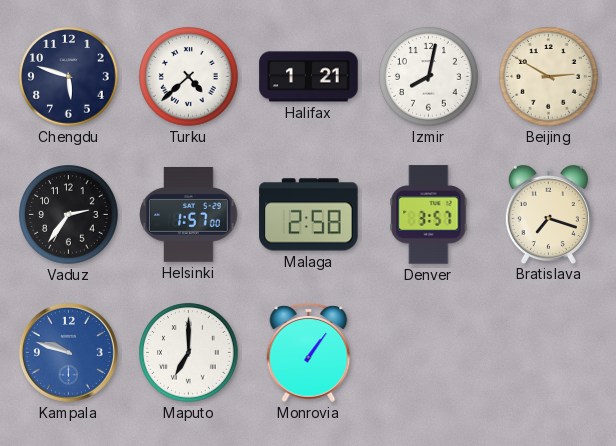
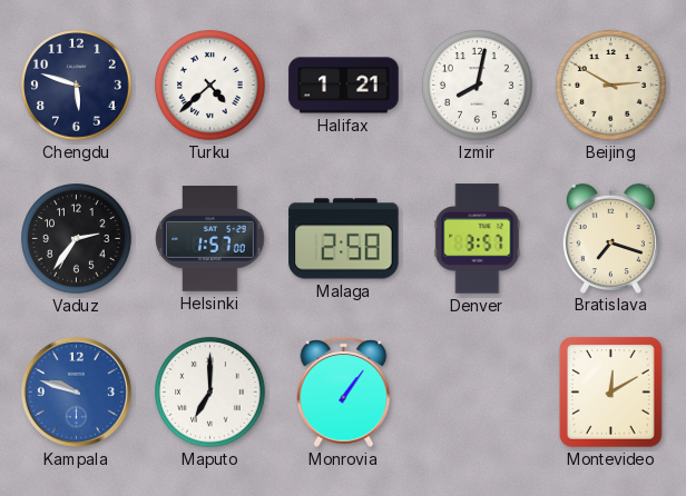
Montevideo: none -> 12:10
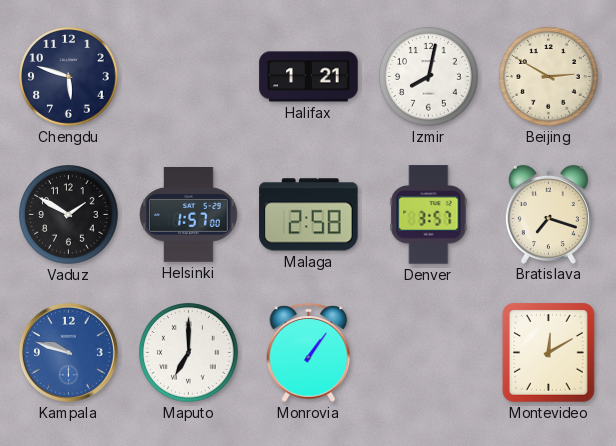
Turku: 4:38 -> none
Vaduz: 2:36 -> 1:50
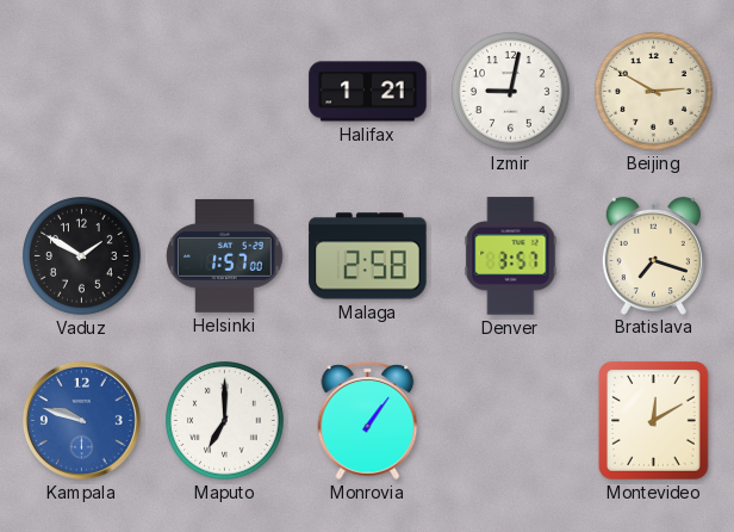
Chengdu: 5:48 -> none
Izmir: 8:02 -> 9:02
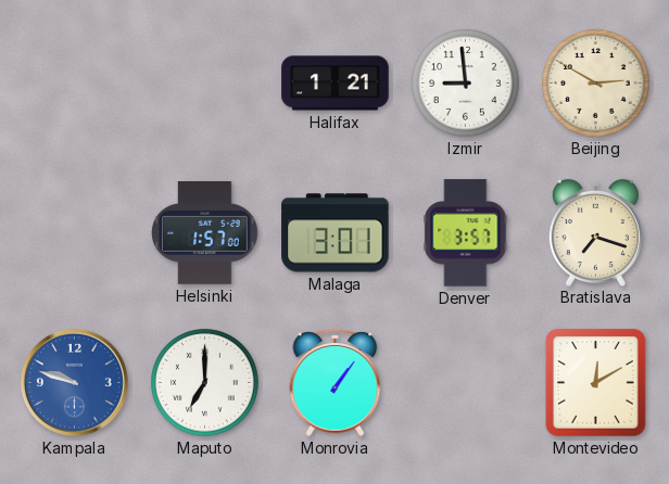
Izmir: 9:02 -> 8:59
Vaduz: 1:50 -> none
Malaga: 2:58 -> 3:01
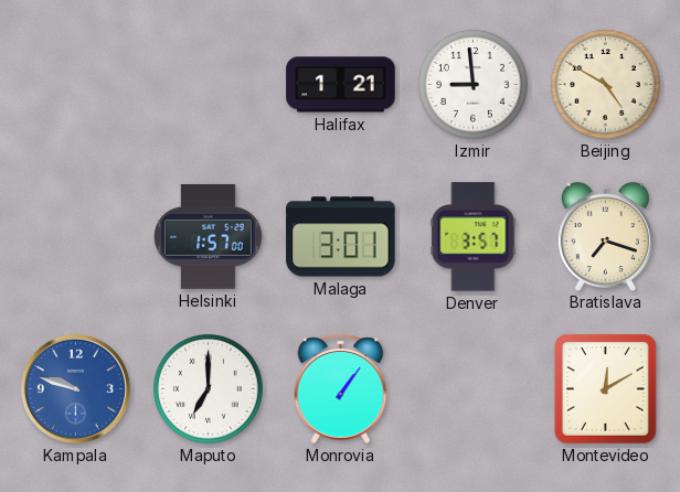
Beijing: 2:50 -> 4:50
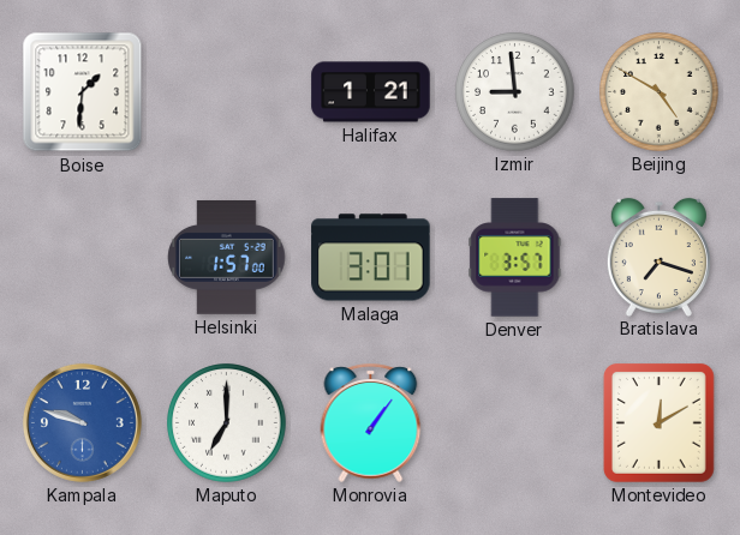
Boise: none -> 1:31
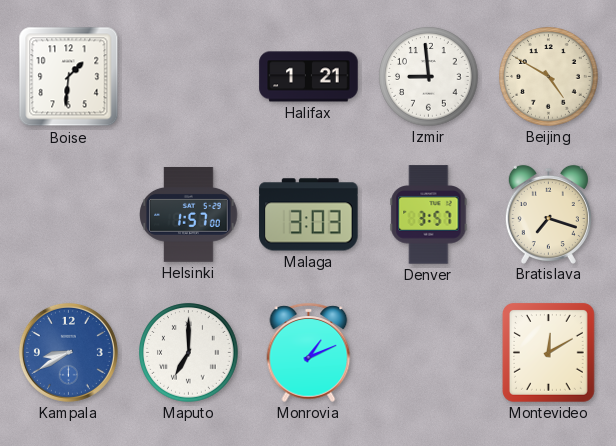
Malaga: 3:01 -> 3:03
Kampala: 9:48 -> 8:40
Monrovia: 1:06 -> 1:11
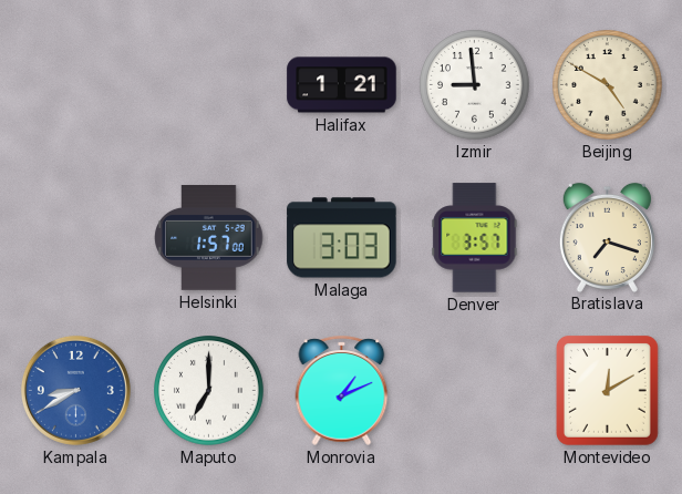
Boise: 1:31 -> none
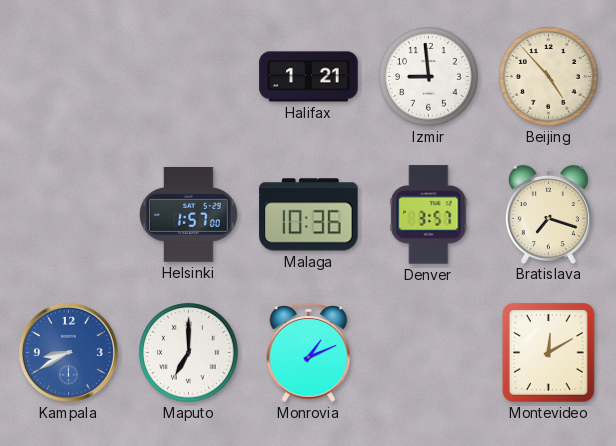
Beijing: 4:50 -> 4:53
Malaga: 3:03 -> 10:36
